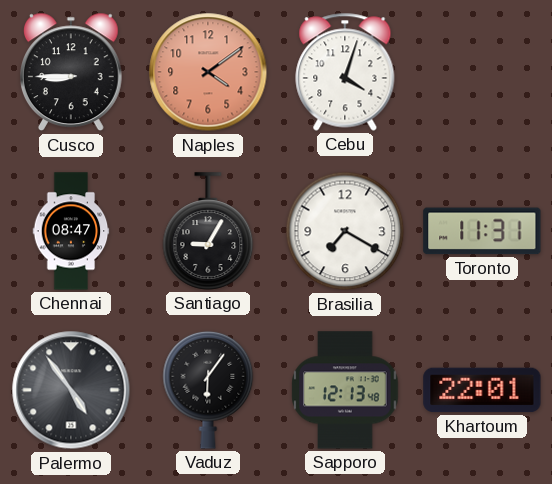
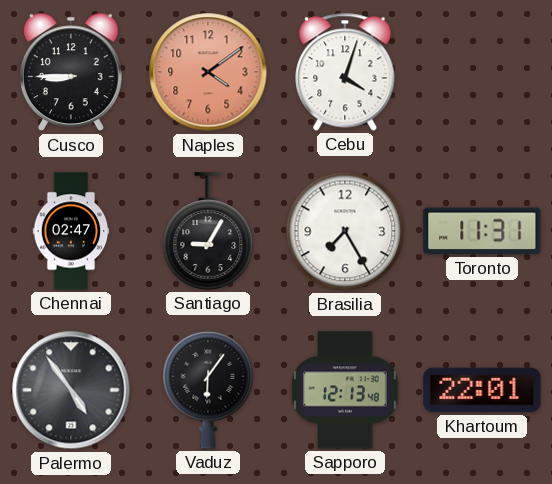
Chennai: 08:47 -> 02:47
Brasilia: 7:20 -> 7:25
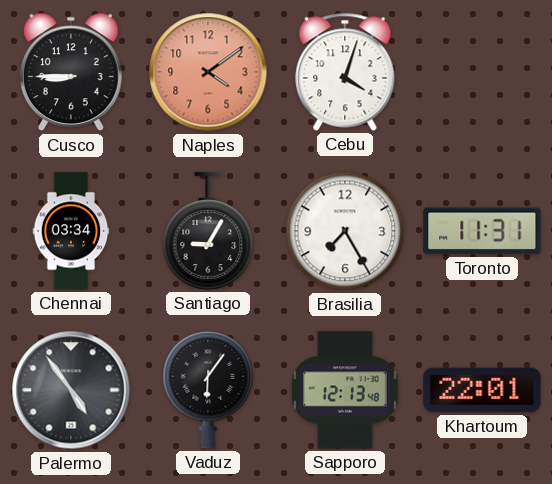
Chennai: 02:47 -> 03:34
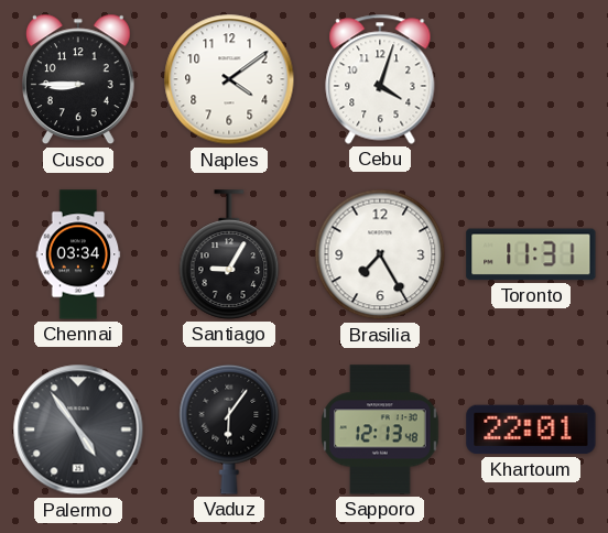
Naples dial: salmon -> white
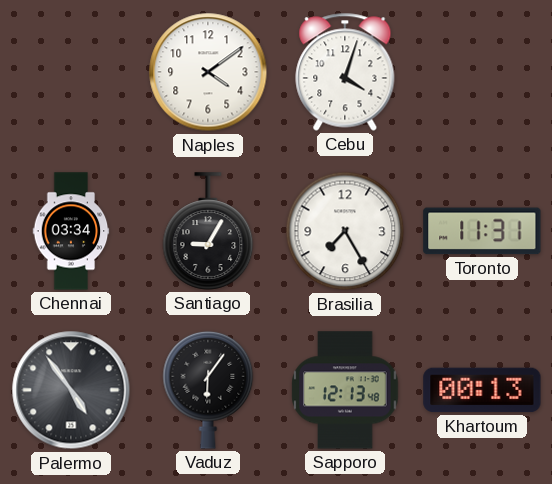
Cusco: 8:45 -> none
Khartoum: 22:01 -> 00:13
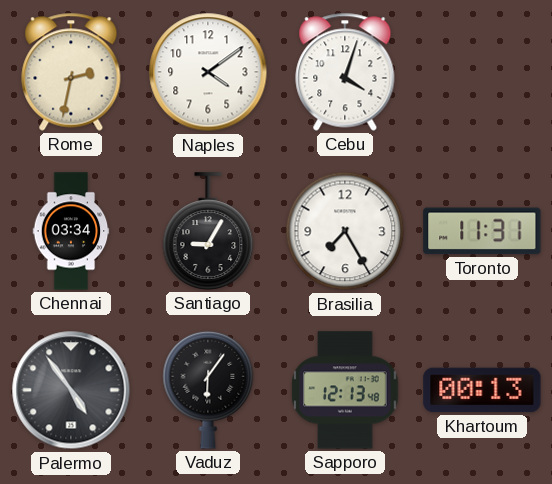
Rome: none -> 2:32
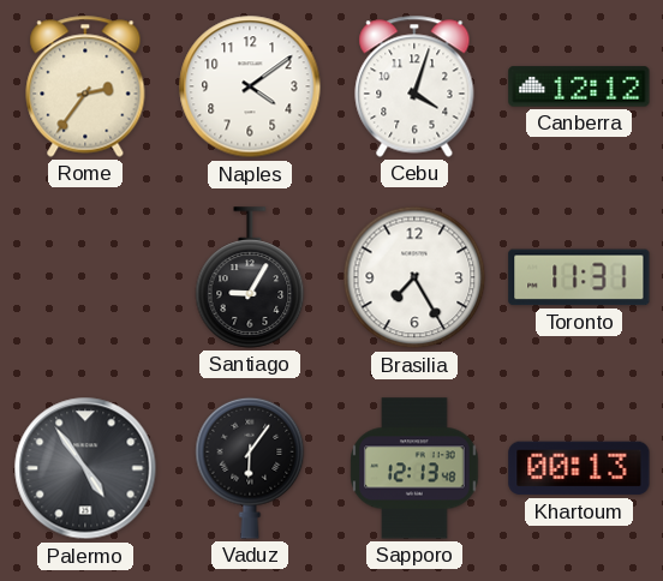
Rome: 2:32 -> 2:36
Canberra: none -> 12:12
Chennai: 03:34 -> none
